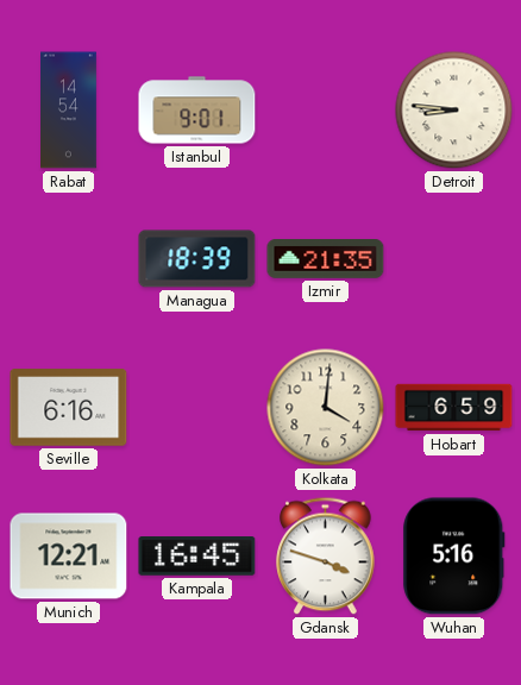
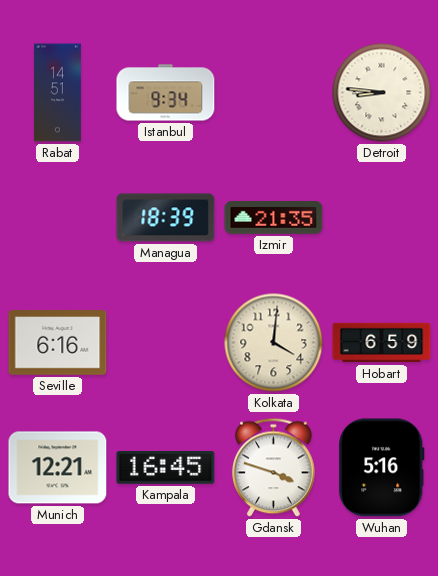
Rabat: 14:54 -> 14:51
Istanbul: 9:01 -> 9:34
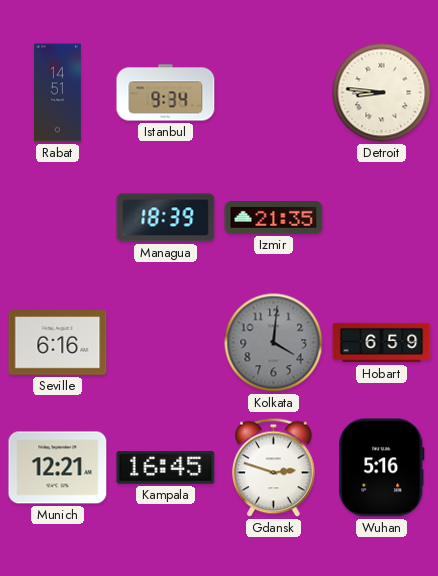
Kolkata dial: cream -> grey
Gdansk: 3:48 -> 2:48
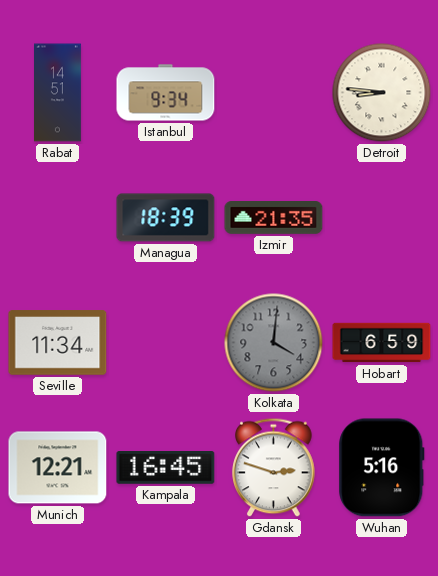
Seville: 6:16 -> 11:34
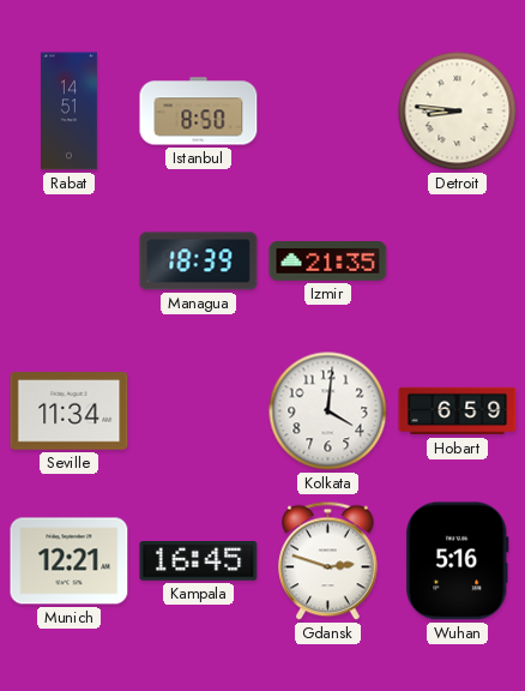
Istanbul: 9:34 -> 8:50
Kolkata dial: grey -> white
